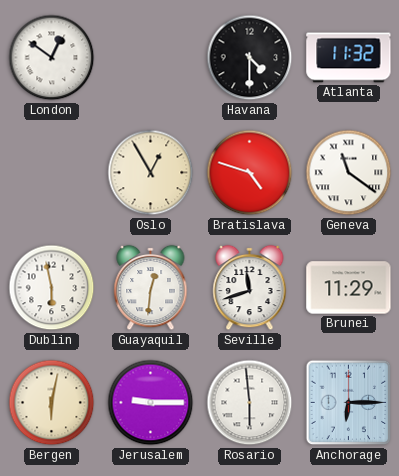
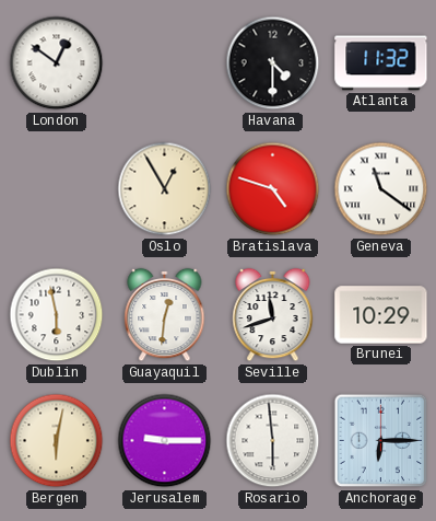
Brunei: 11:29 -> 10:29
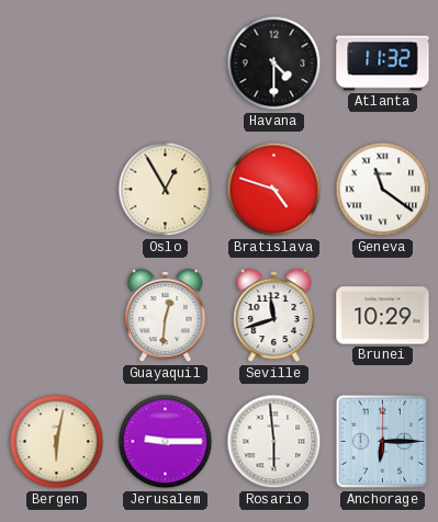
London: 12:51 -> none
Dublin: 5:58 -> none
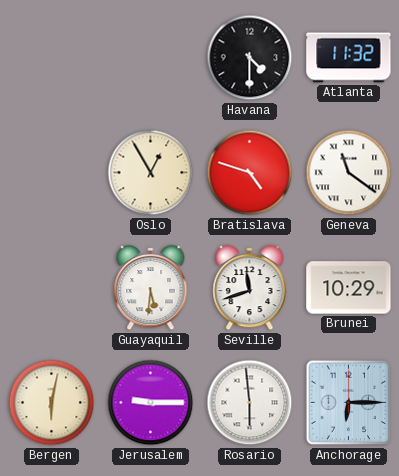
Guayaquil: 12:31 -> 5:31
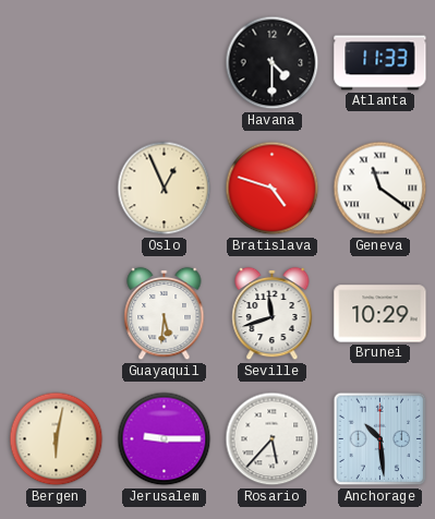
Atlanta: 11:32 -> 11:33
Oslo: 12:55 -> 12:56
Rosario: 5:59 -> 5:37
Anchorage: 6:15 -> 10:29
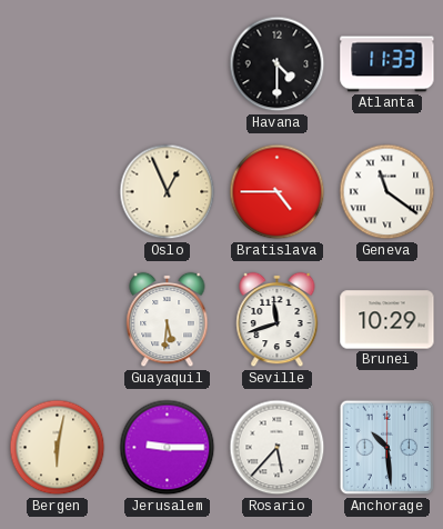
Bratislava: 4:48 -> 4:45
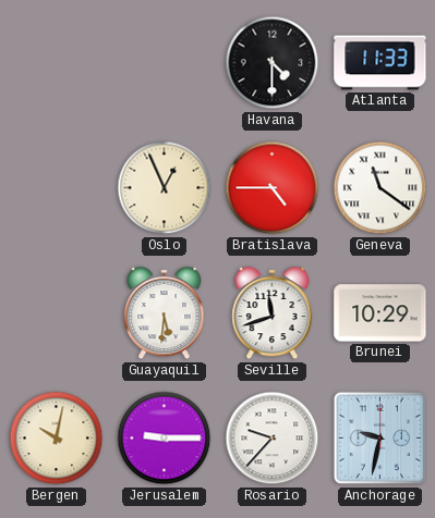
Bergen: 6:02 -> 10:02
Rosario: 5:37 -> 9:37
Anchorage: 10:29 -> 9:32
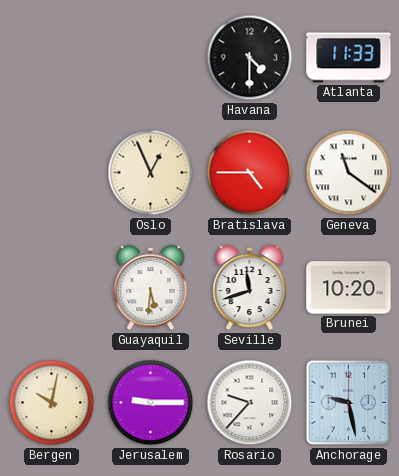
Brunei: 10:29 -> 10:20
Anchorage: 9:32 -> 9:28
